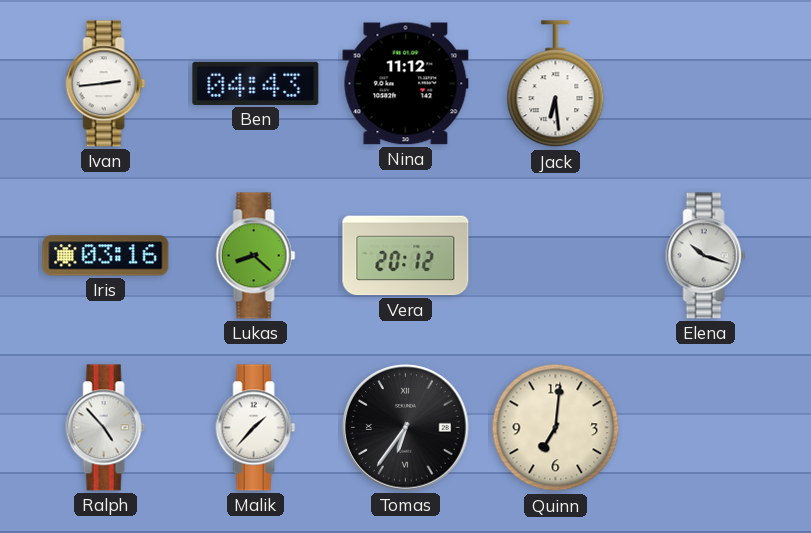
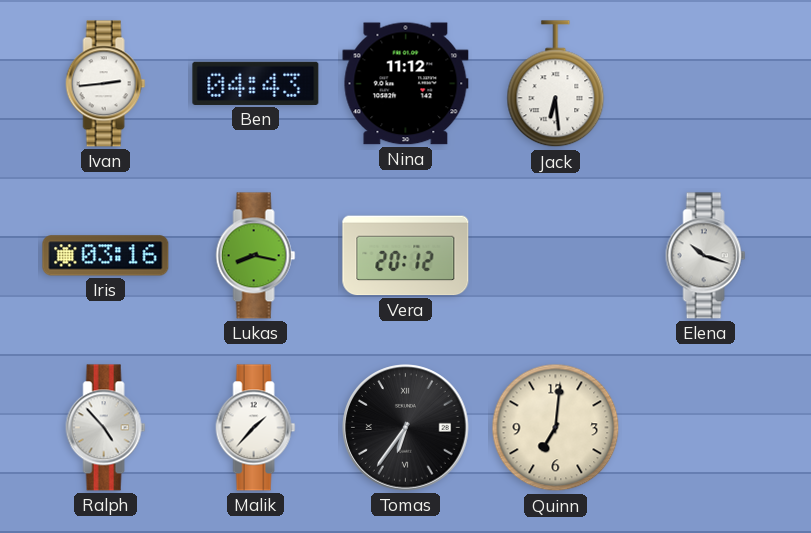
Lukas: 8:22 -> 8:17
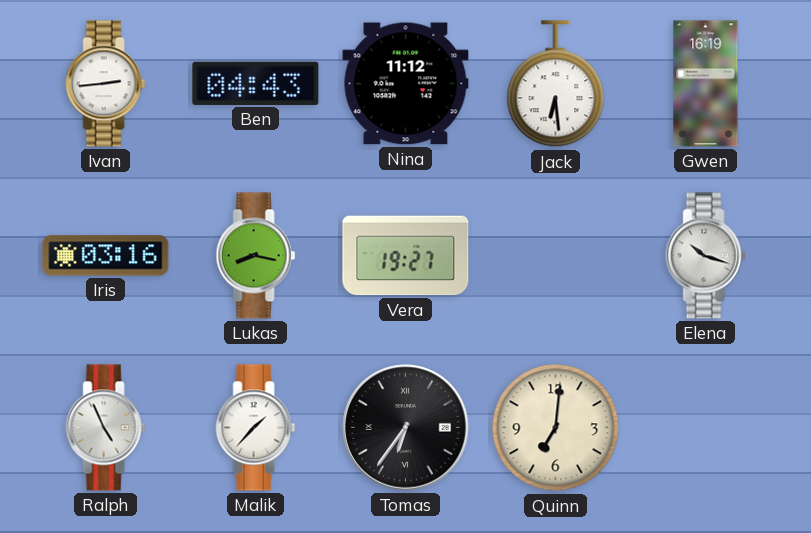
Gwen: none -> 16:19
Vera: 20:12 -> 19:27
Ralph: 4:53 -> 4:56
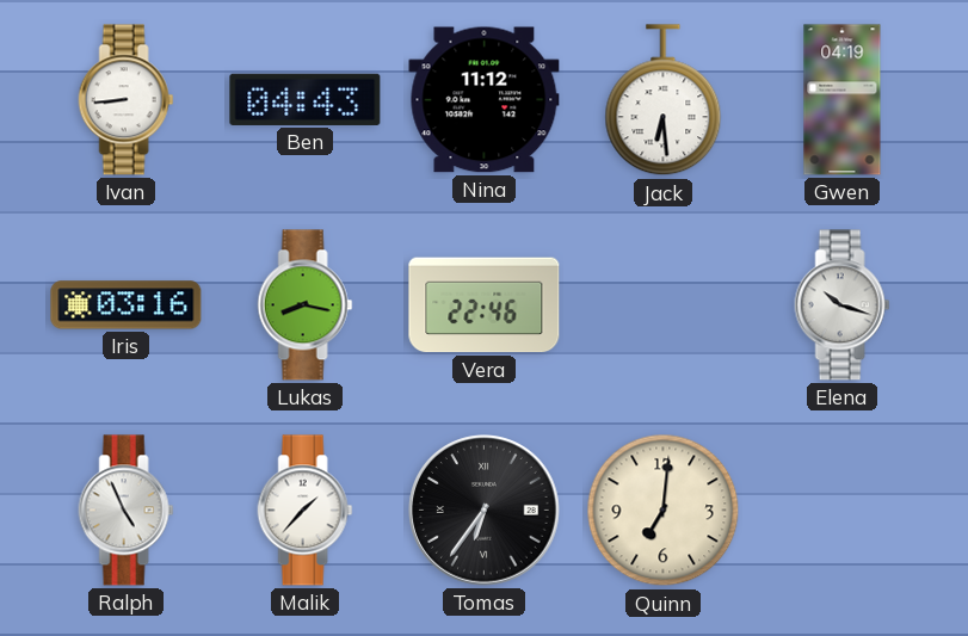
Ivan: 2:44 -> 8:44
Gwen: 16:19 -> 04:19
Vera: 19:27 -> 22:46
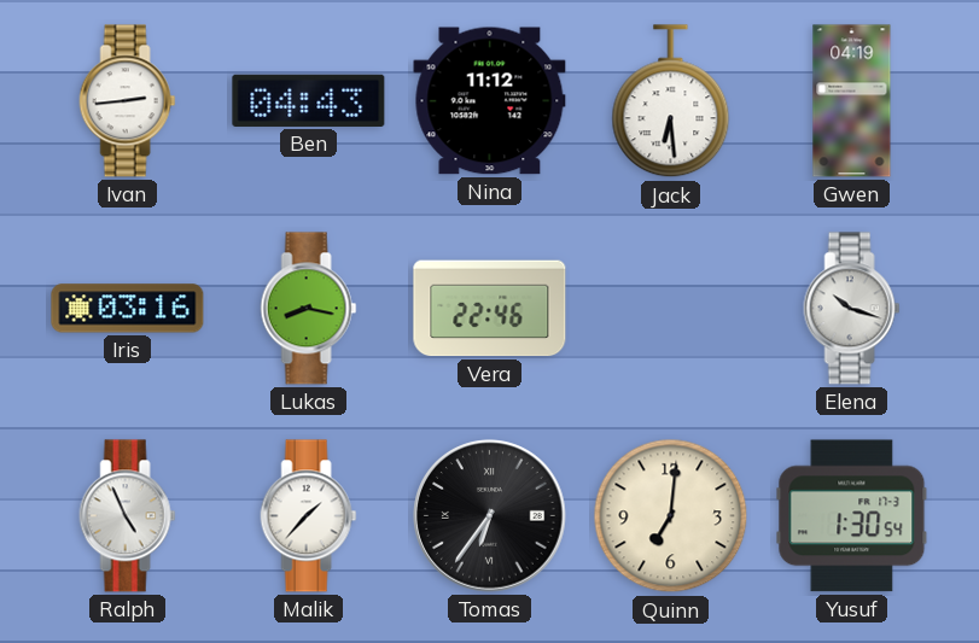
Ivan: 8:44 -> 2:44
Yusuf: none -> 1:30
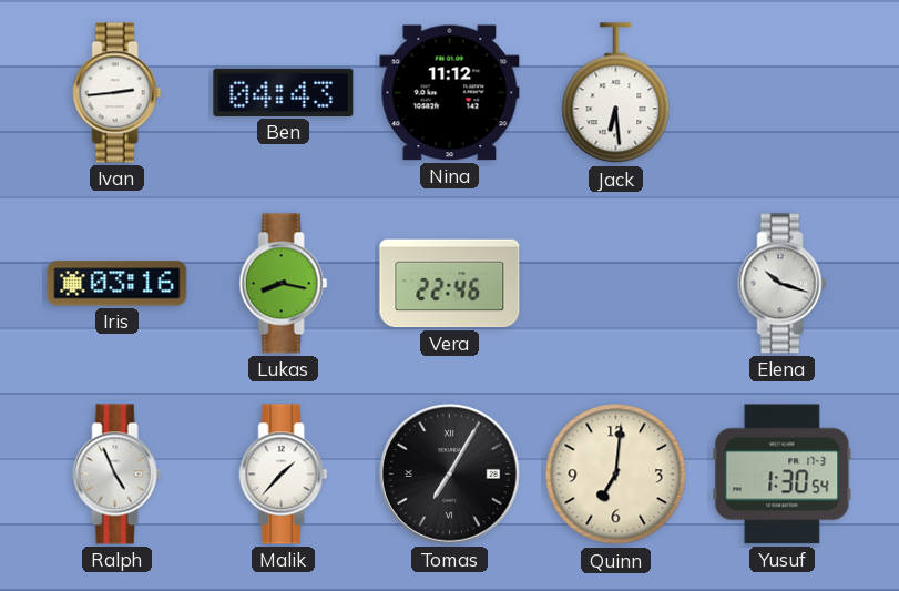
Gwen: 04:19 -> none
Tomas: 6:36 -> 7:05
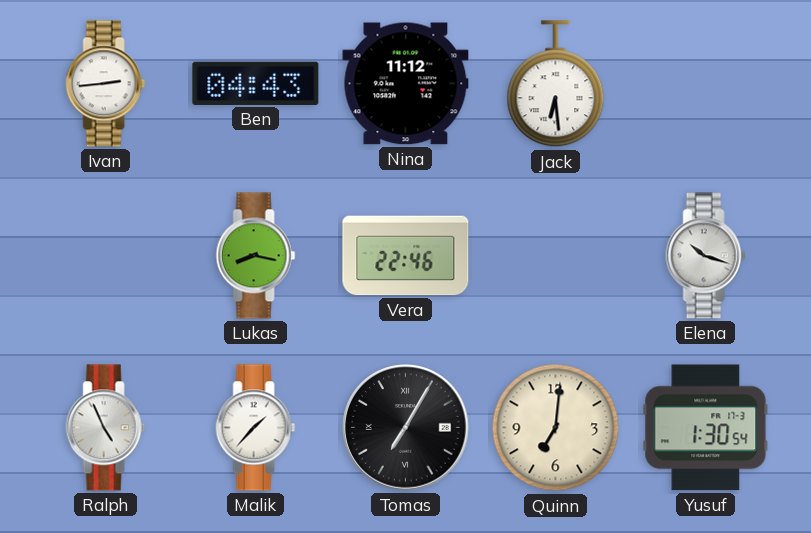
Iris: 03:16 -> none
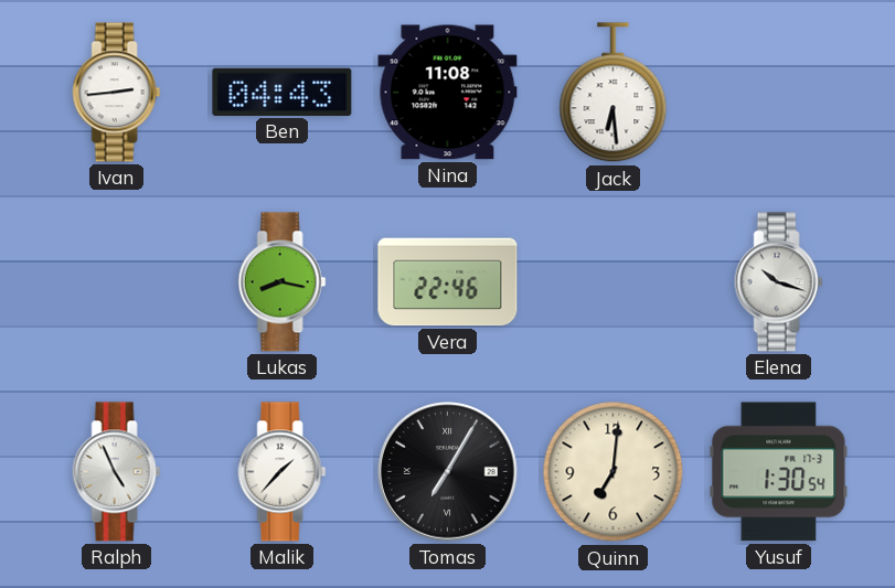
Nina: 11:12 -> 11:08
